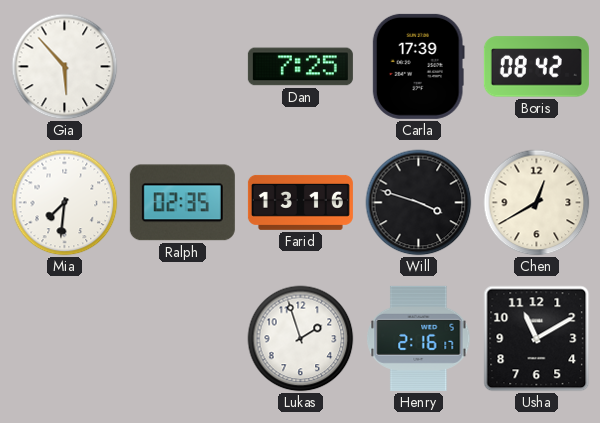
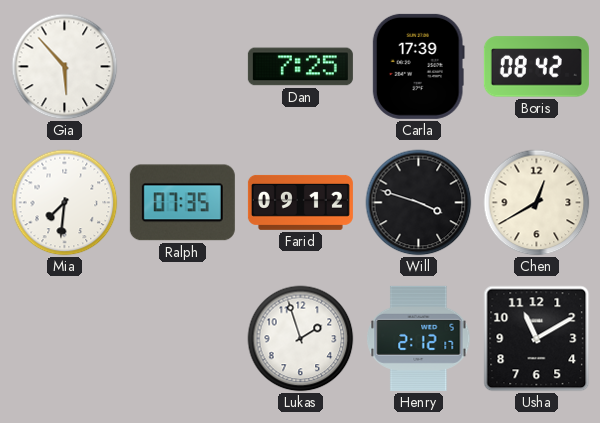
Ralph: 02:35 -> 07:35
Farid: 13:16 -> 09:12
Henry: 2:16 -> 2:12
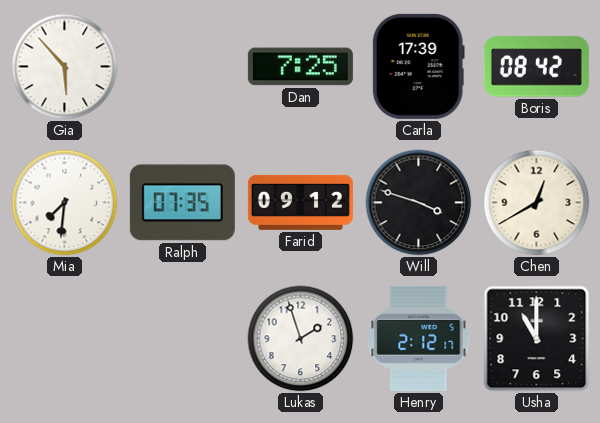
Usha: 11:10 -> 11:00
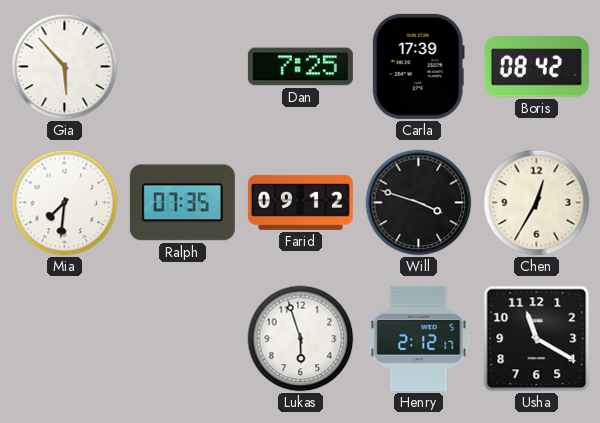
Chen: 12:40 -> 12:35
Lukas: 1:57 -> 5:57
Usha: 11:00 -> 11:20
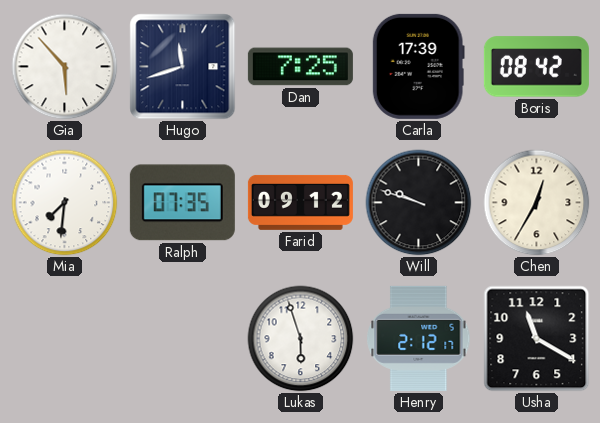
Hugo: none -> 11:42
Will: 3:48 -> 9:48
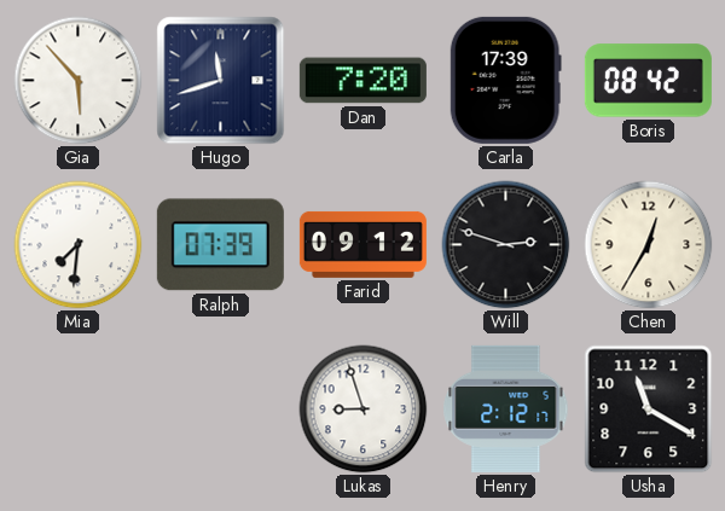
Dan: 7:25 -> 7:20
Ralph: 07:35 -> 07:39
Will: 9:48 -> 2:48
Lukas: 5:57 -> 8:57
